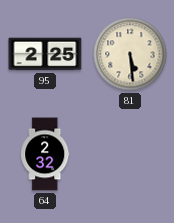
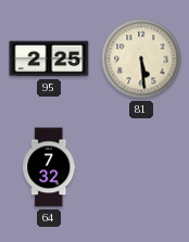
64: 2:32 -> 7:32
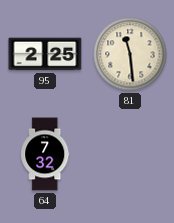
81: 5:29 -> 11:29
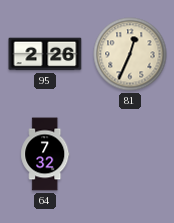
95: 2:25 -> 2:26
81: 11:29 -> 12:34
